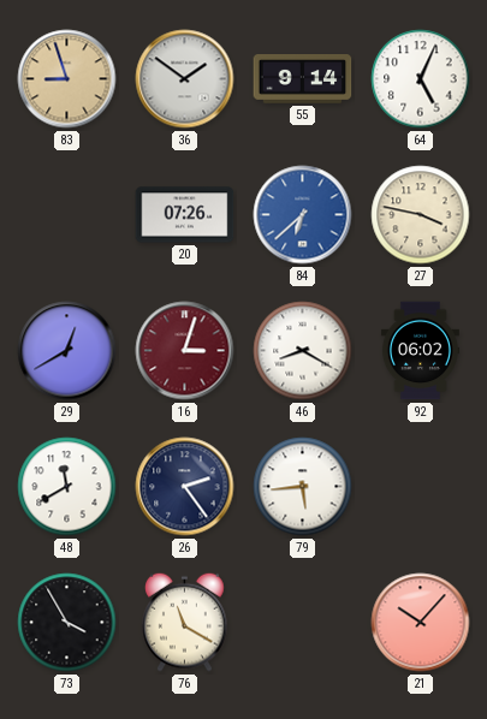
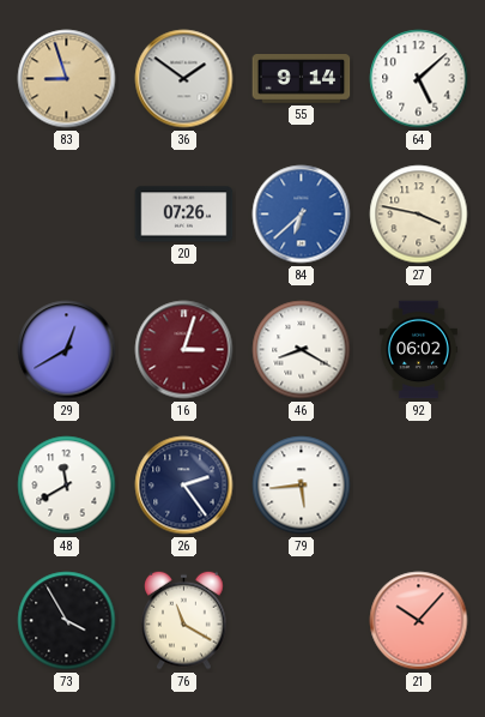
64: 5:04 -> 5:08
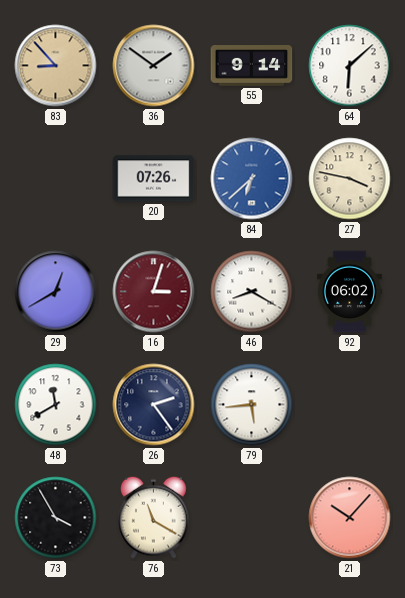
83: 8:57 -> 8:53
64: 5:08 -> 6:08
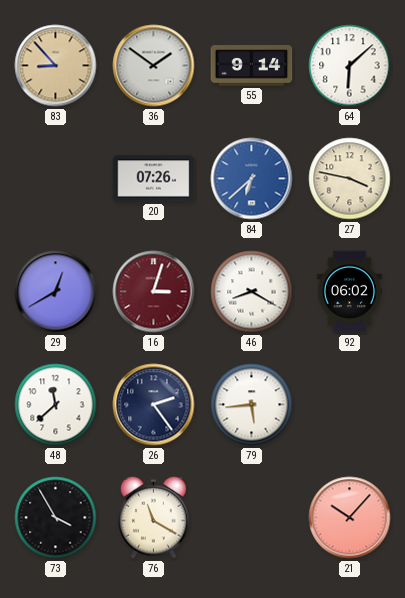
48: 11:40 -> 11:38
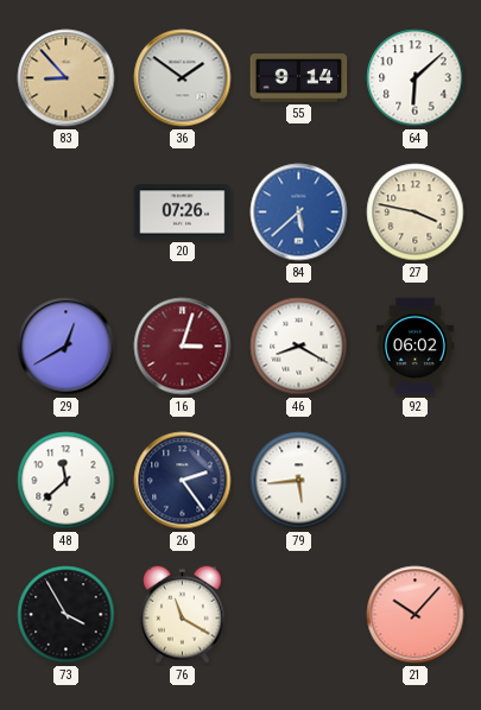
84: 6:38 -> 5:38
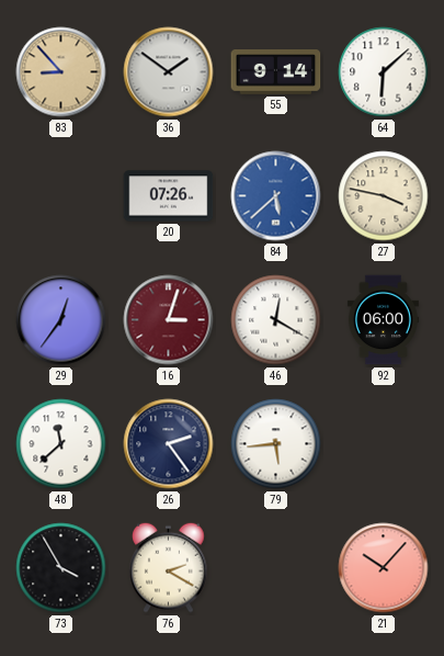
29: 12:40 -> 12:36
46: 8:20 -> 12:20
92: 06:02 -> 06:00
76: 11:20 -> 2:20
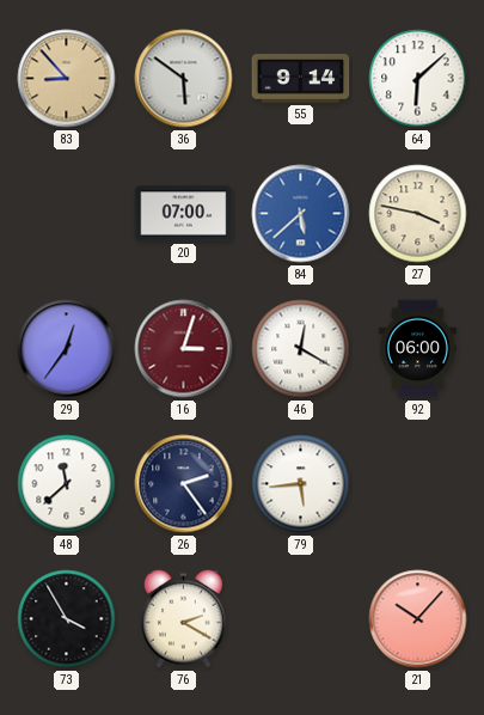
36: 1:51 -> 5:51
20: 07:26 -> 07:00
